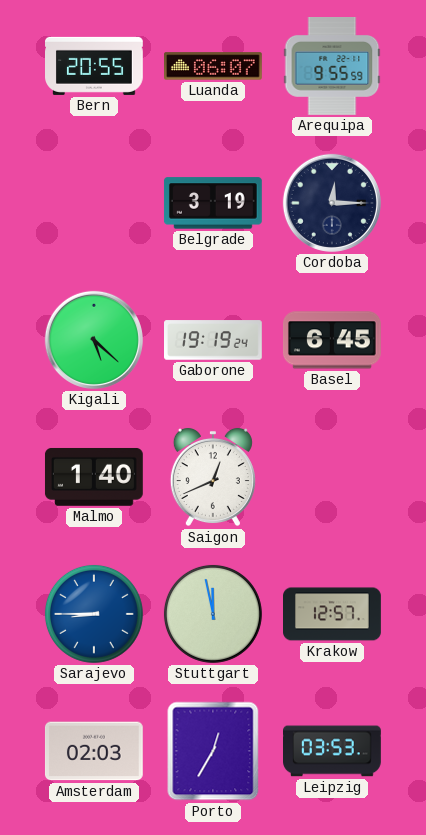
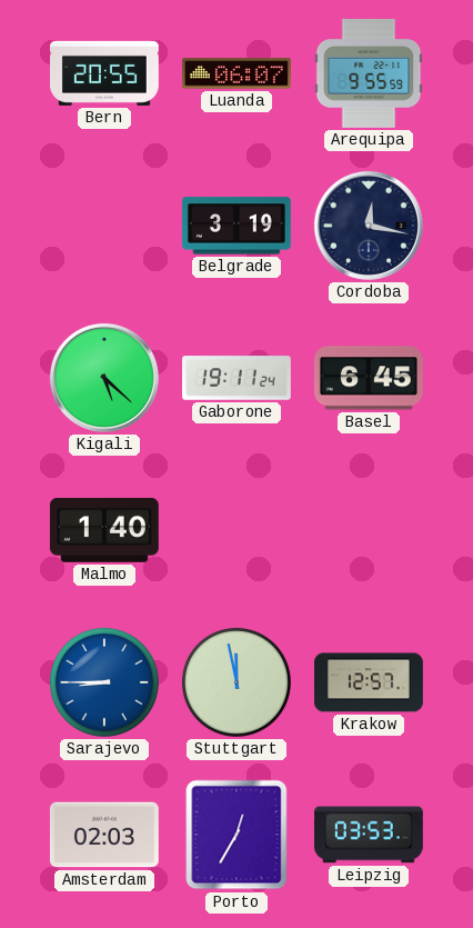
Cordoba: 12:15 -> 12:17
Gaborone: 19:19 -> 19:11
Saigon: 12:41 -> none
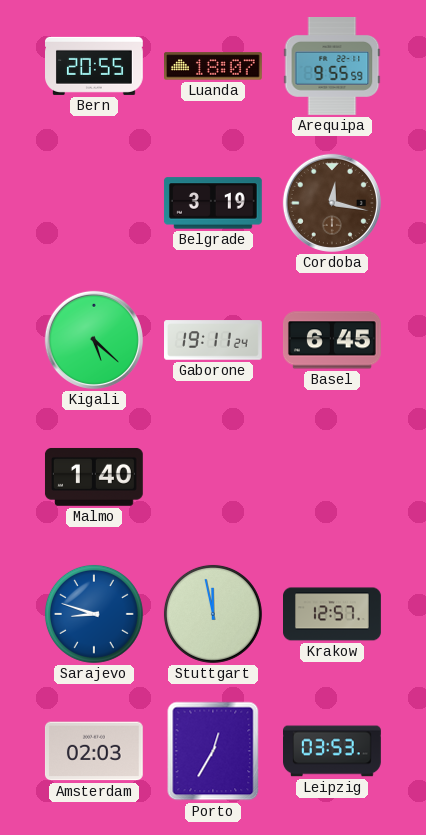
Luanda: 06:07 -> 18:07
Cordoba dial: navy -> brown
Sarajevo: 8:45 -> 8:48
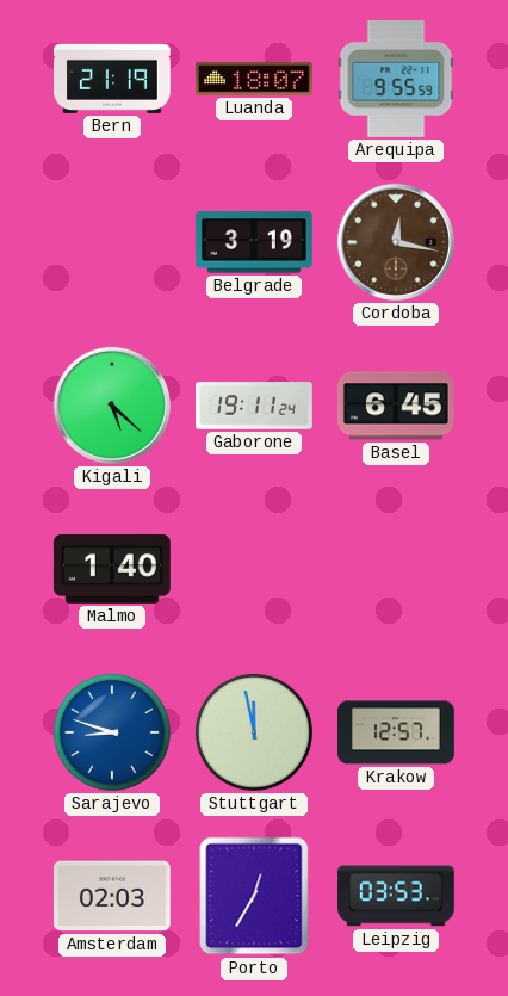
Bern: 20:55 -> 21:19
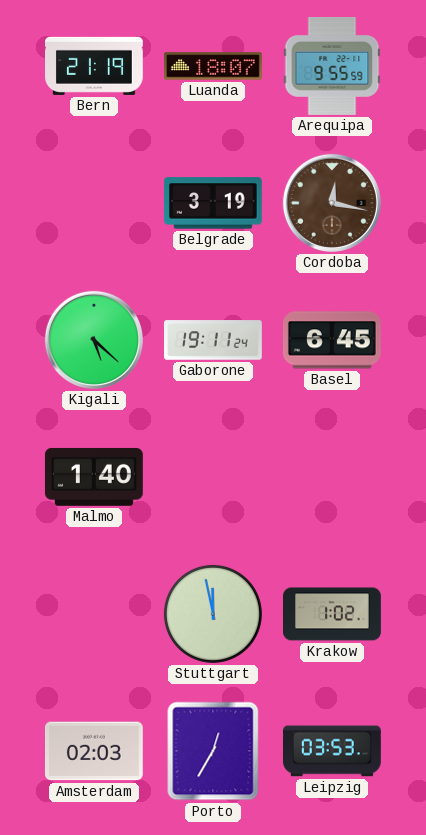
Sarajevo: 8:48 -> none
Krakow: 12:57 -> 1:02
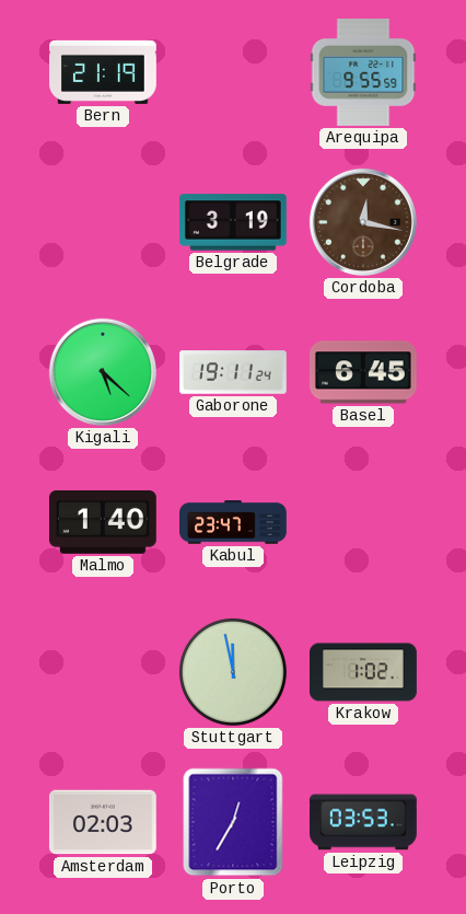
Luanda: 18:07 -> none
Kabul: none -> 23:47
